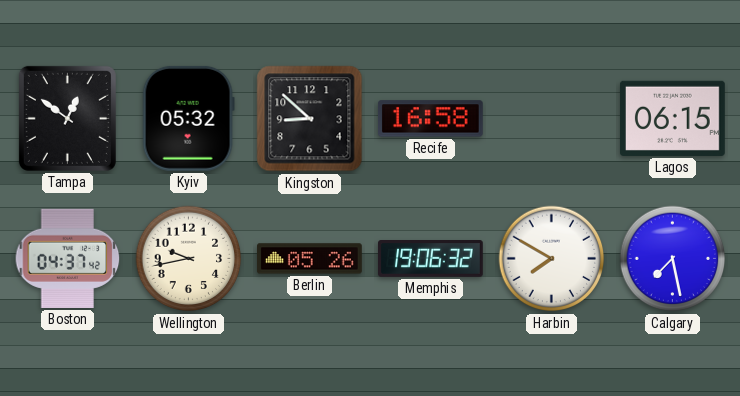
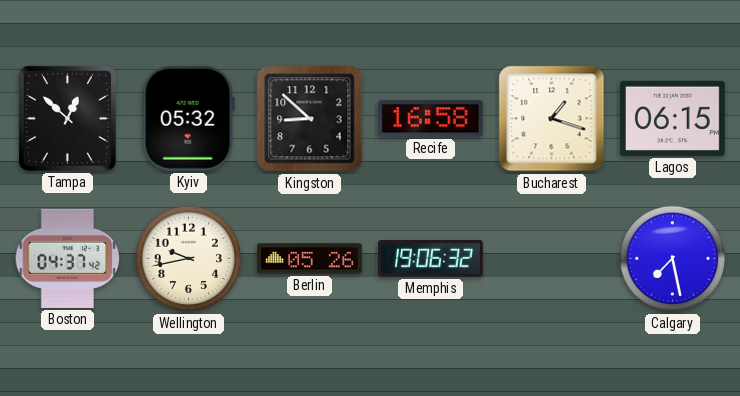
Tampa: 12:51 -> 12:52
Bucharest: none -> 1:18
Harbin: 7:50 -> none
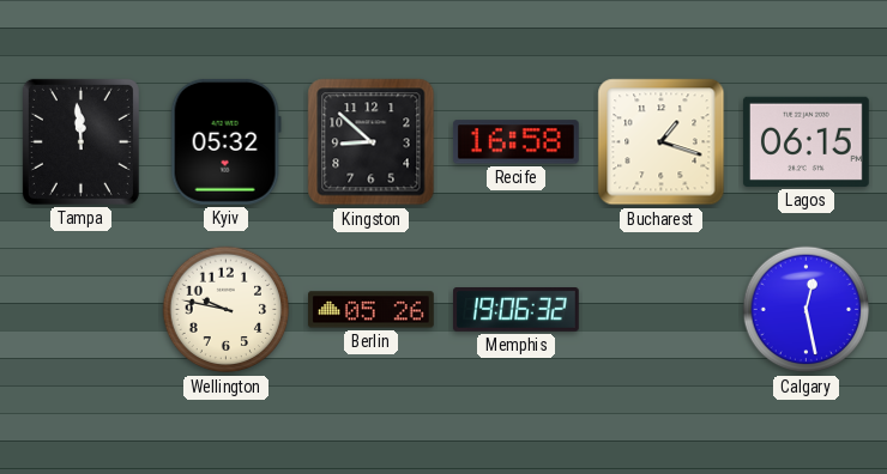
Tampa: 12:52 -> 11:59
Boston: 04:37 -> none
Wellington: 9:43 -> 9:47
Calgary: 7:28 -> 12:28
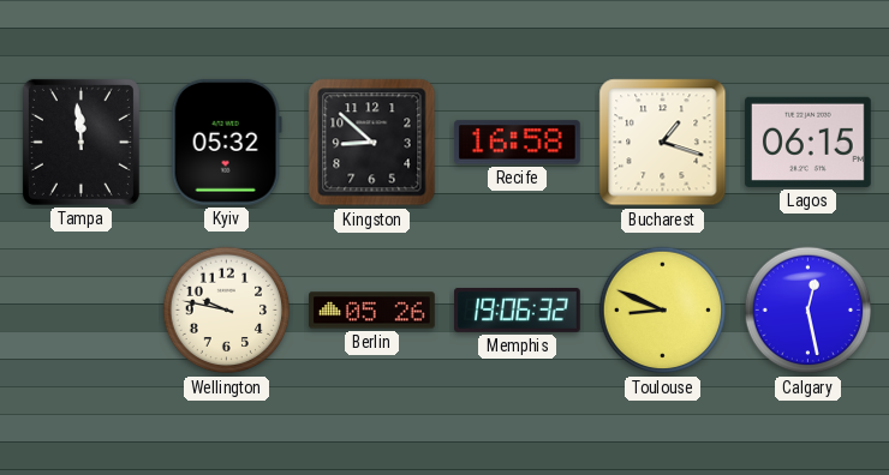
Toulouse: none -> 8:49
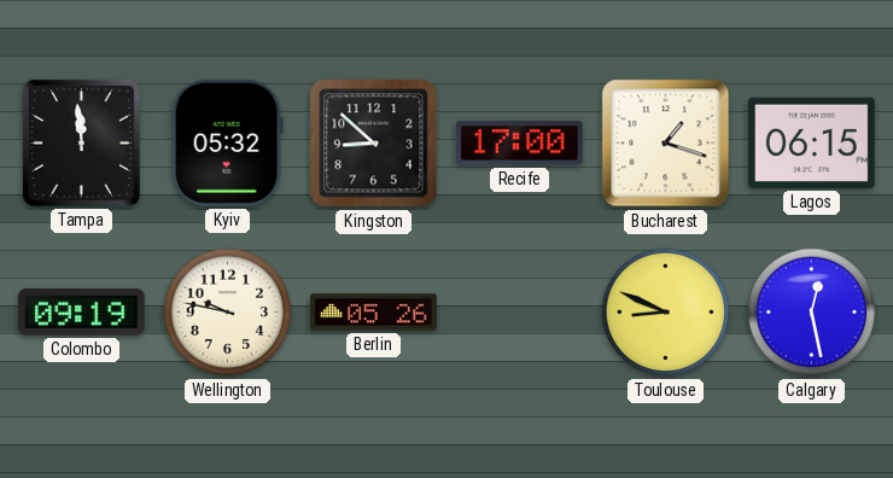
Recife: 16:58 -> 17:00
Colombo: none -> 09:19
Memphis: 19:06 -> none
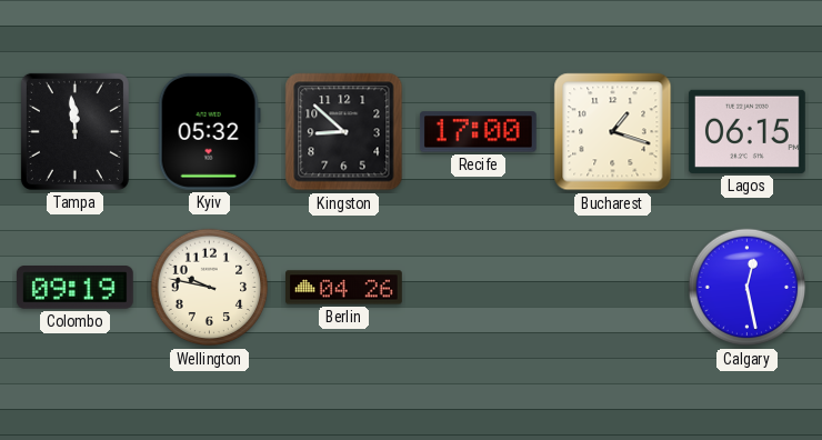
Berlin: 05:26 -> 04:26
Toulouse: 8:49 -> none
